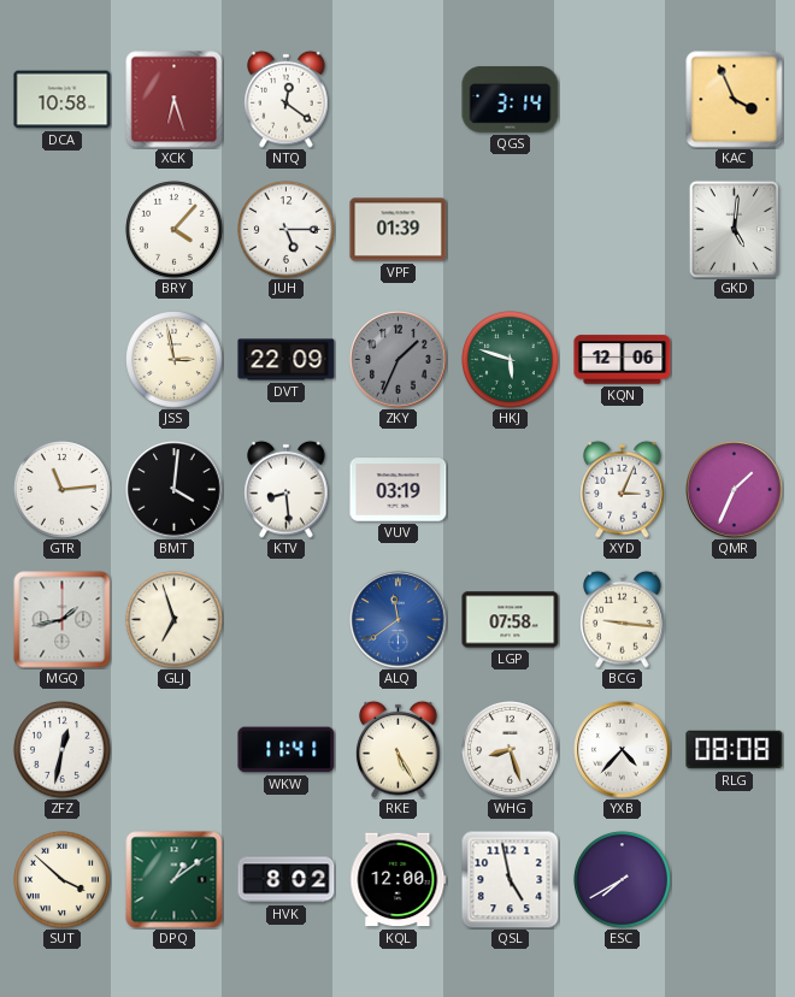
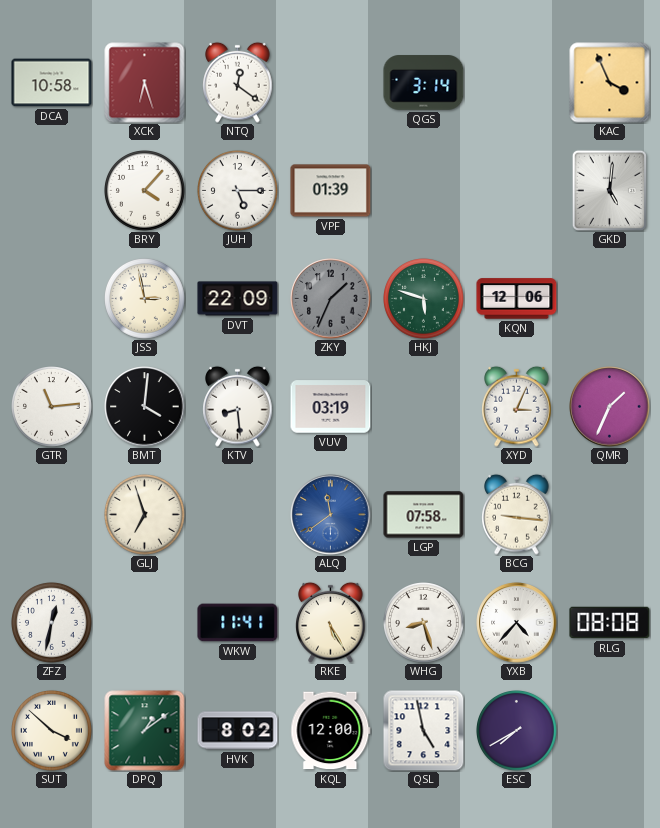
MGQ: 1:43 -> none
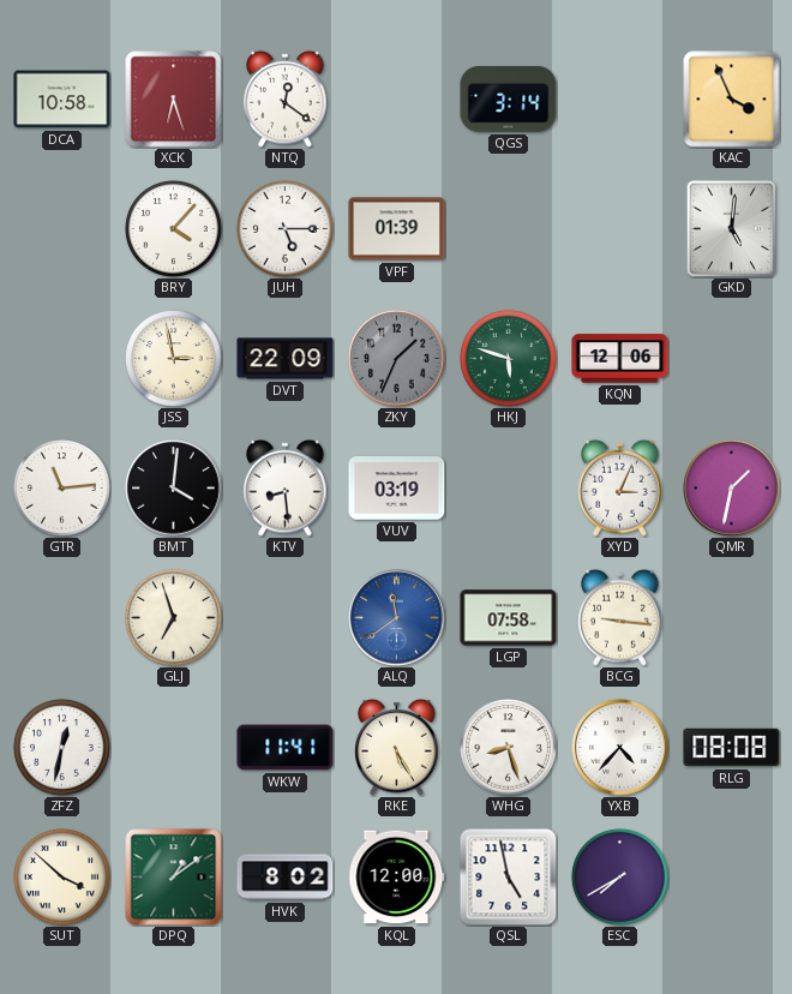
QMR: 1:34 -> 1:32
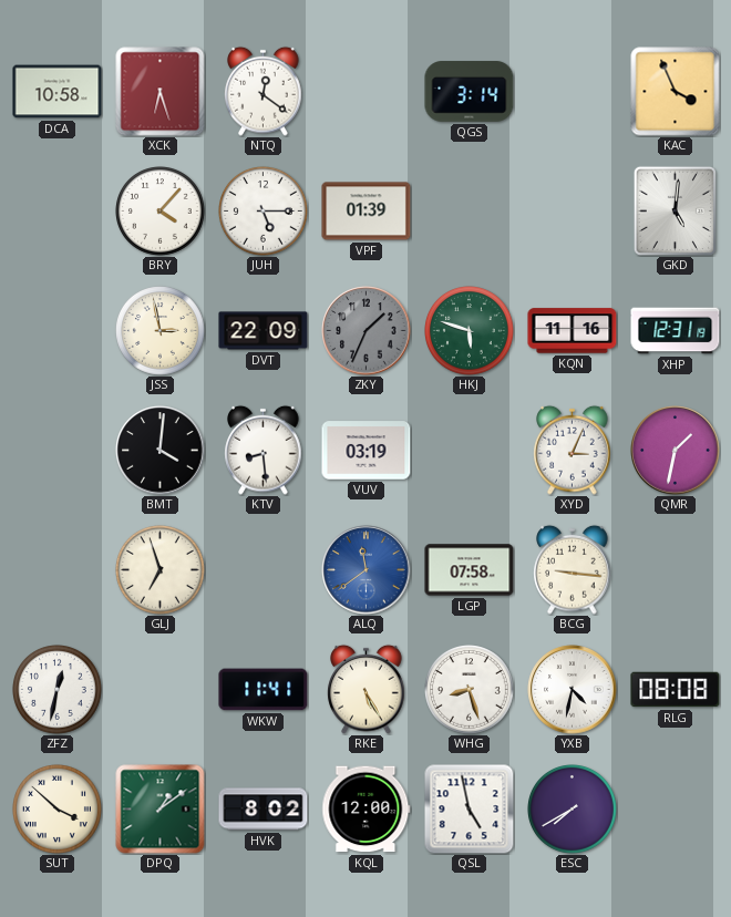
KQN: 12:06 -> 11:16
XHP: none -> 12:31
GTR: 11:14 -> none
YXB: 4:37 -> 4:32
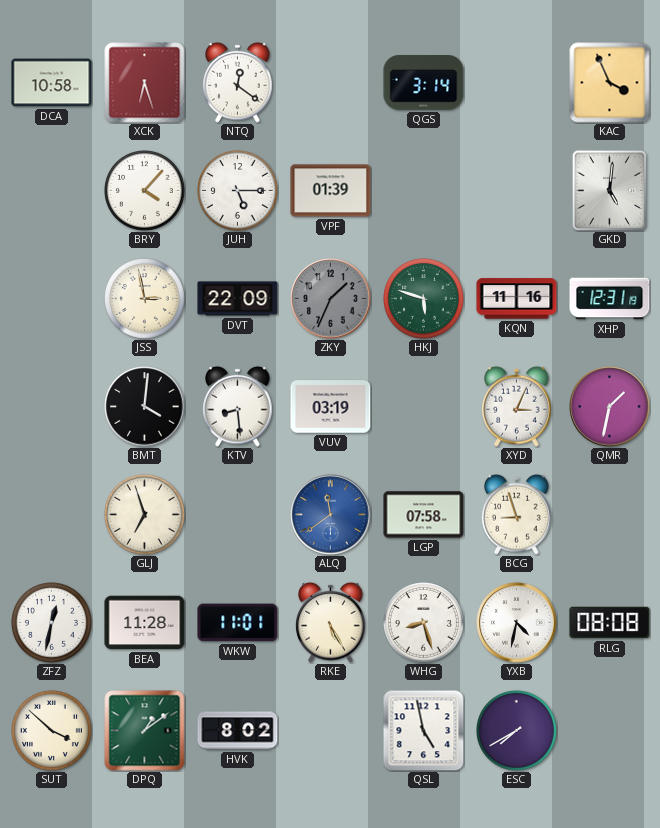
BCG: 9:16 -> 8:57
BEA: none -> 11:28
WKW: 11:41 -> 11:01
KQL: 12:00 -> none
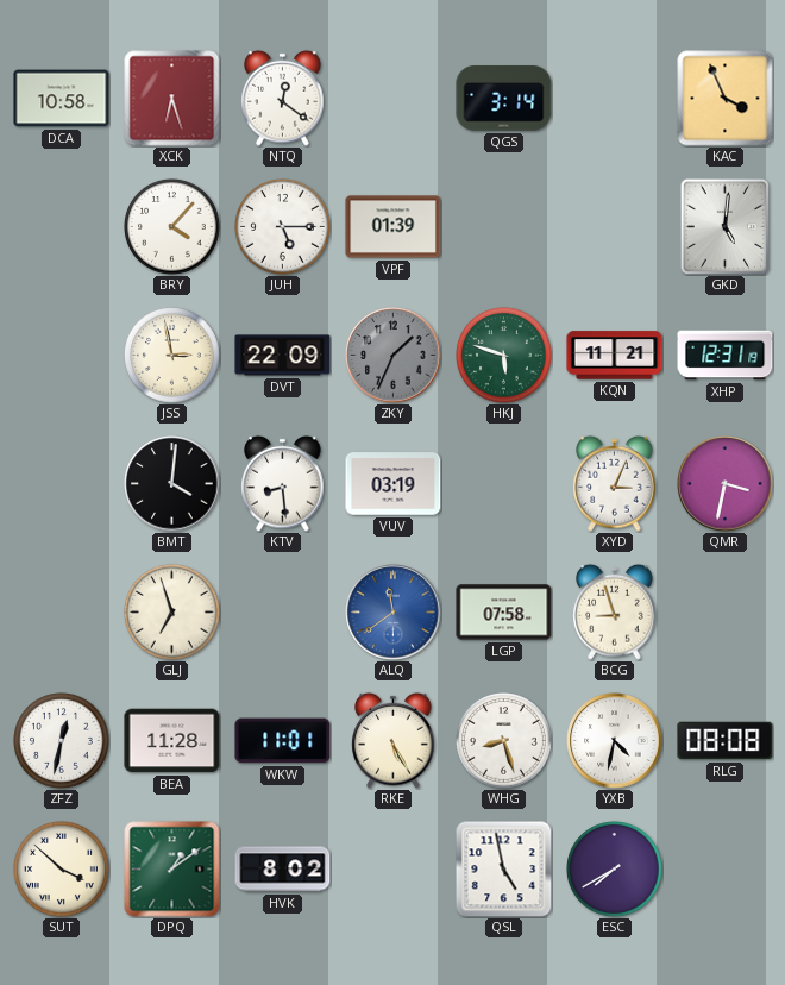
KQN: 11:16 -> 11:21
QMR: 1:32 -> 3:32
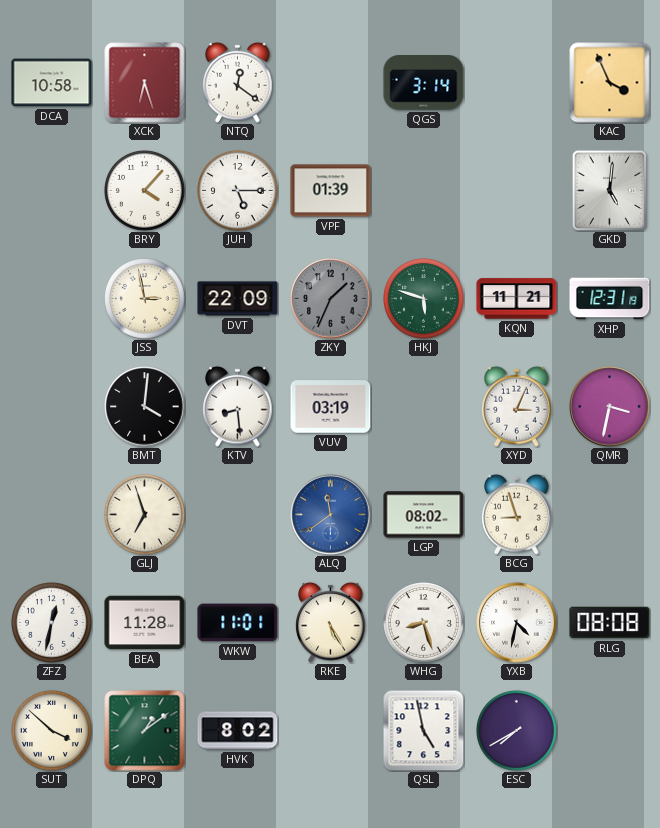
LGP: 07:58 -> 08:02
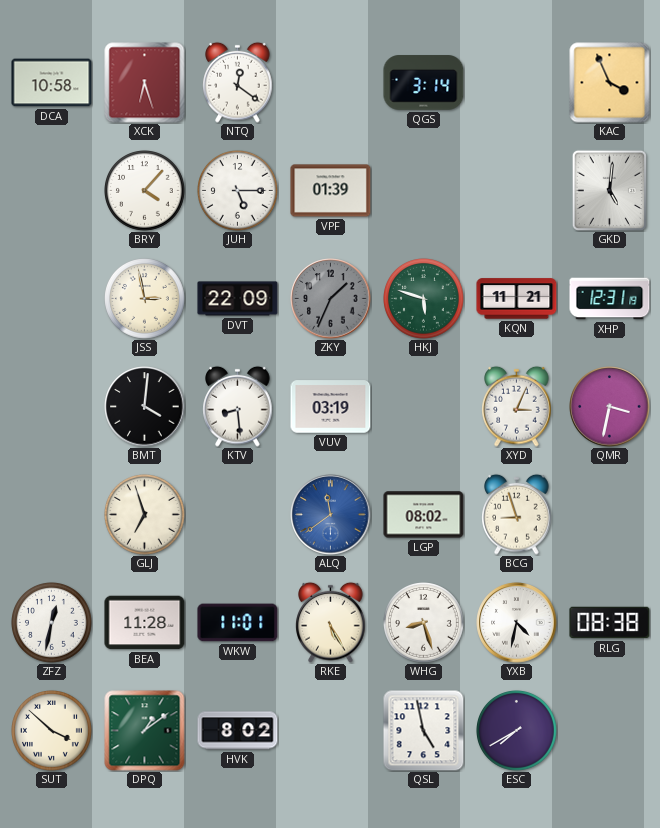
RLG: 08:08 -> 08:38
